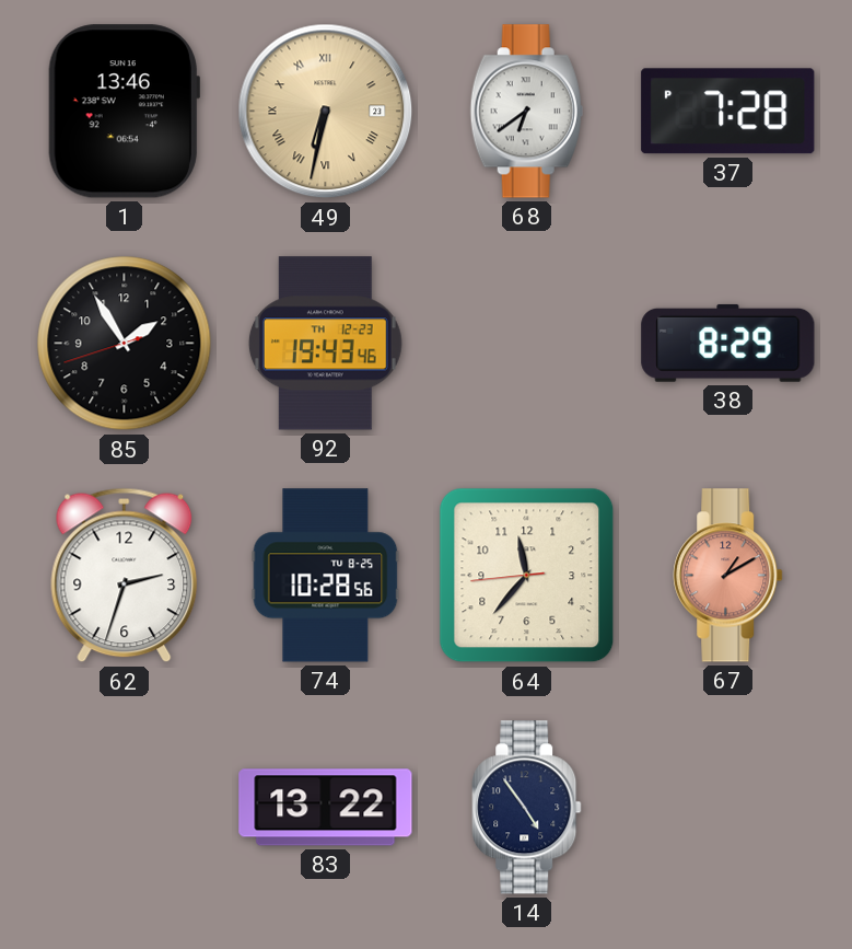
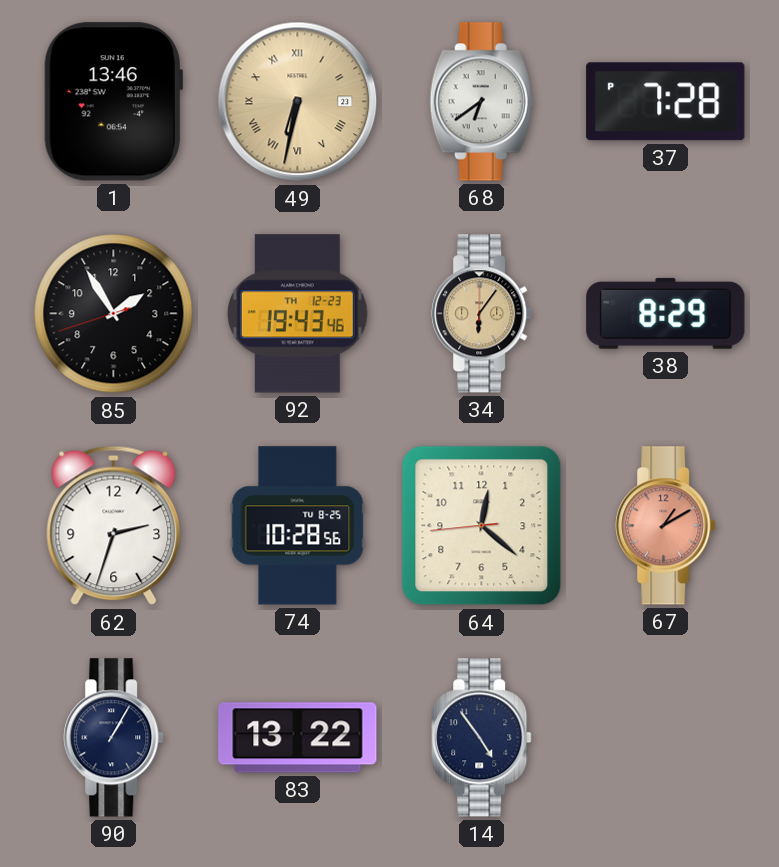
34: none -> 6:06
64: 11:36 -> 12:21
90: none -> 1:05
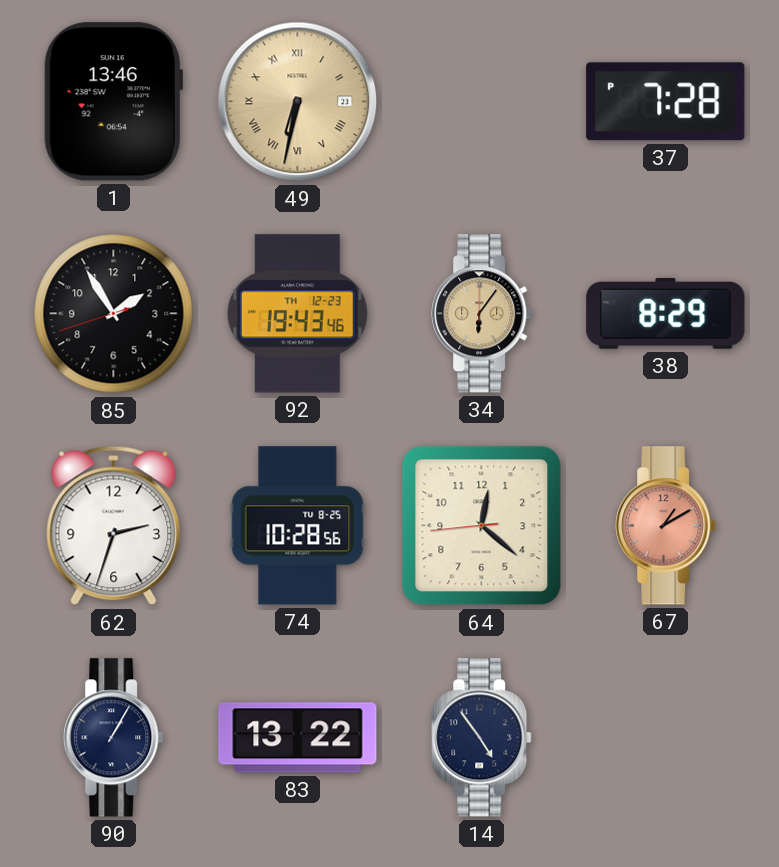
68: 6:39 -> none
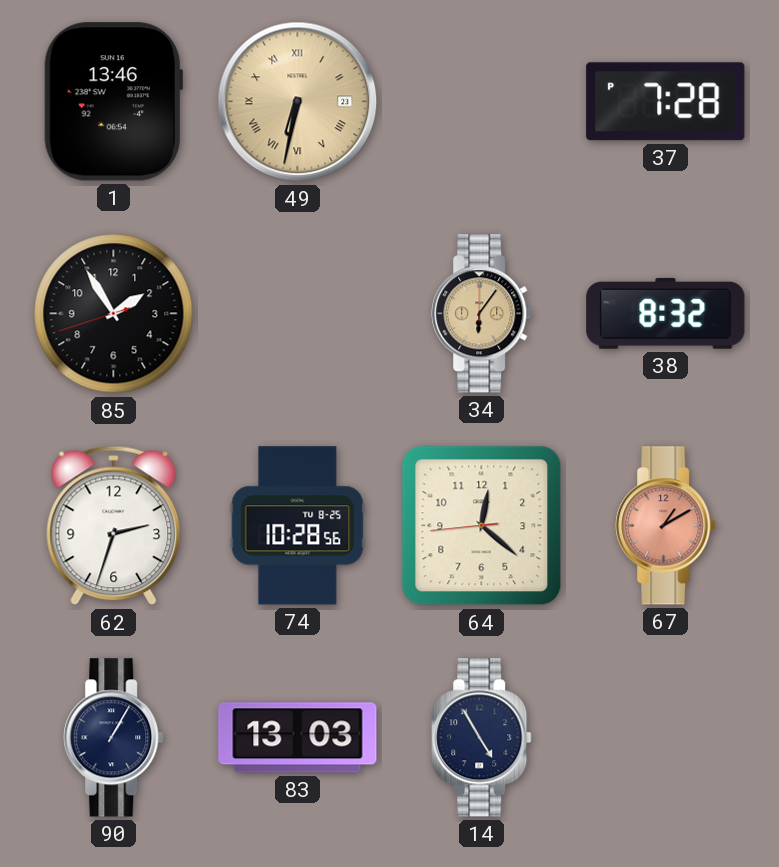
92: 19:43 -> none
38: 8:29 -> 8:32
83: 13:22 -> 13:03
14: 4:54 -> 4:55
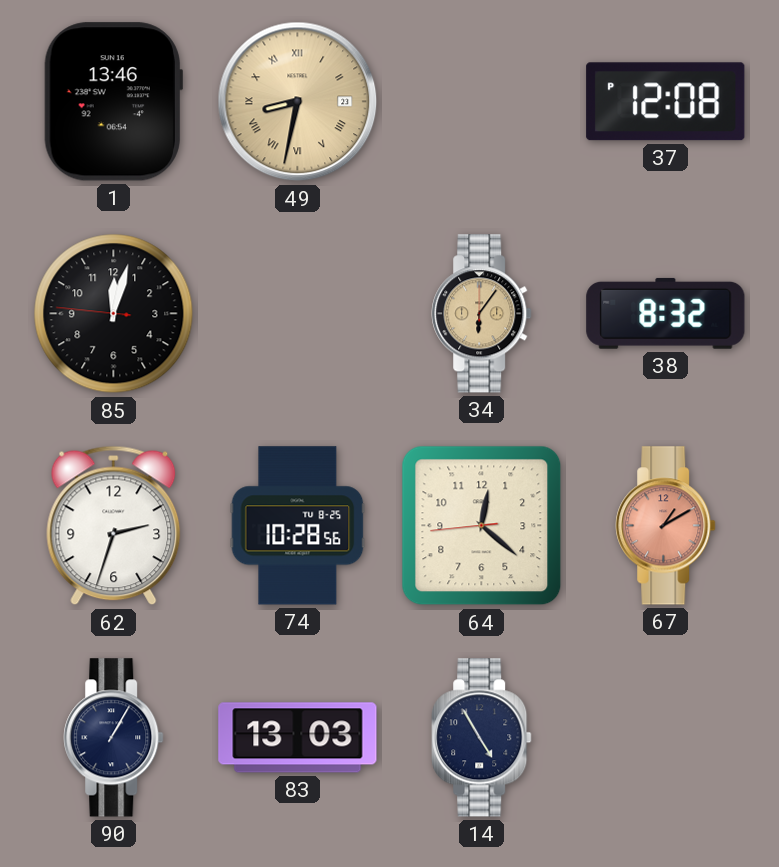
49: 6:32 -> 8:32
37: 7:28 -> 12:08
85: 1:54 -> 12:02
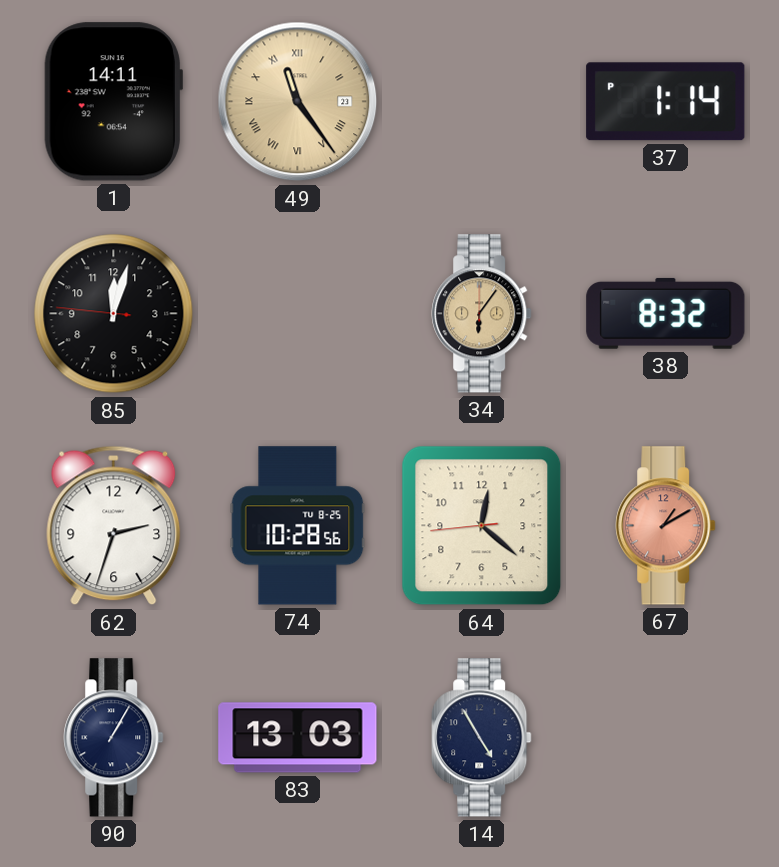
1: 13:46 -> 14:11
49: 8:32 -> 11:24
37: 12:08 -> 1:14
